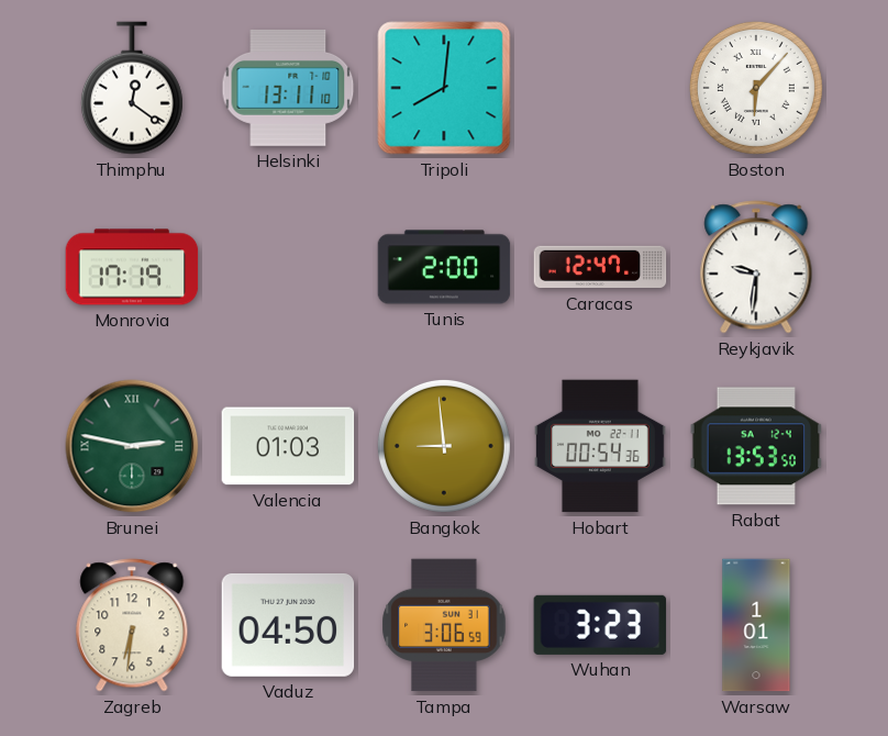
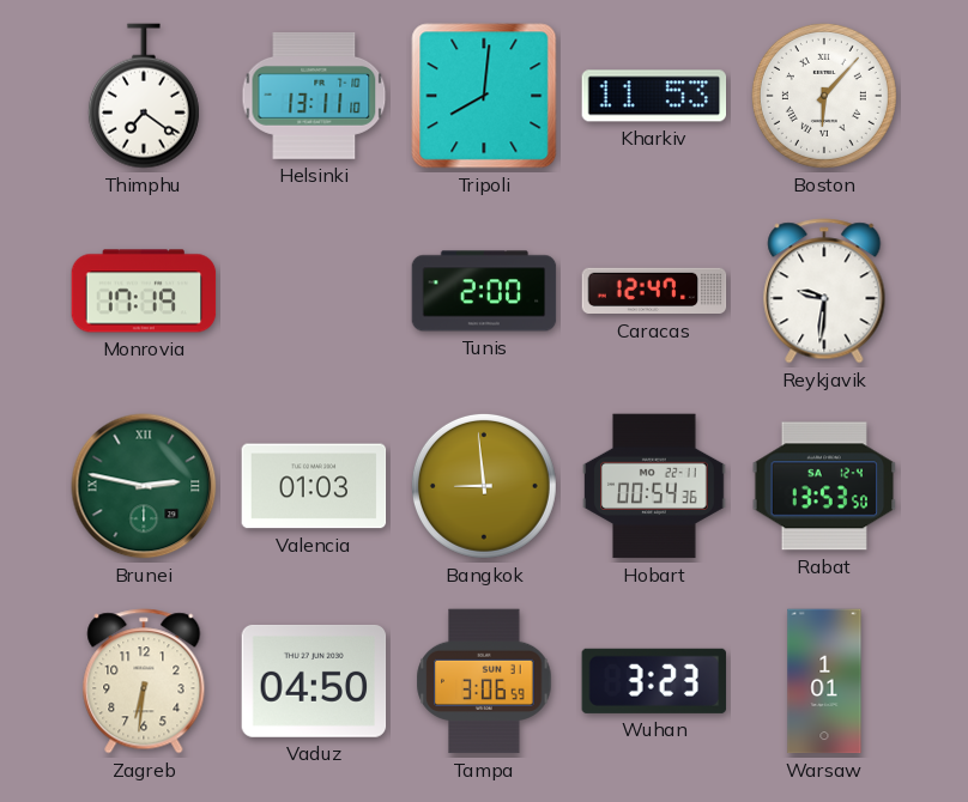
Thimphu: 12:21 -> 7:21
Kharkiv: none -> 11:53
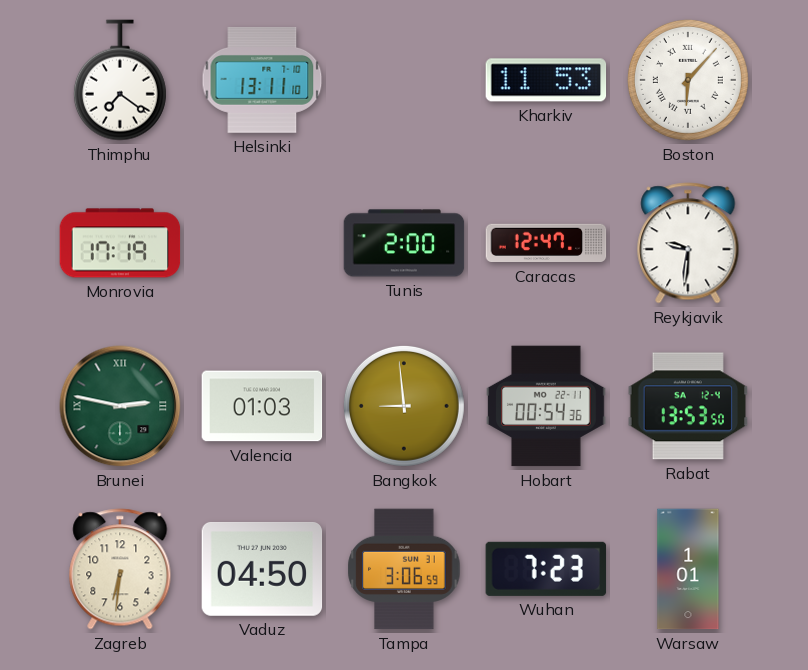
Tripoli: 8:01 -> none
Wuhan: 3:23 -> 7:23
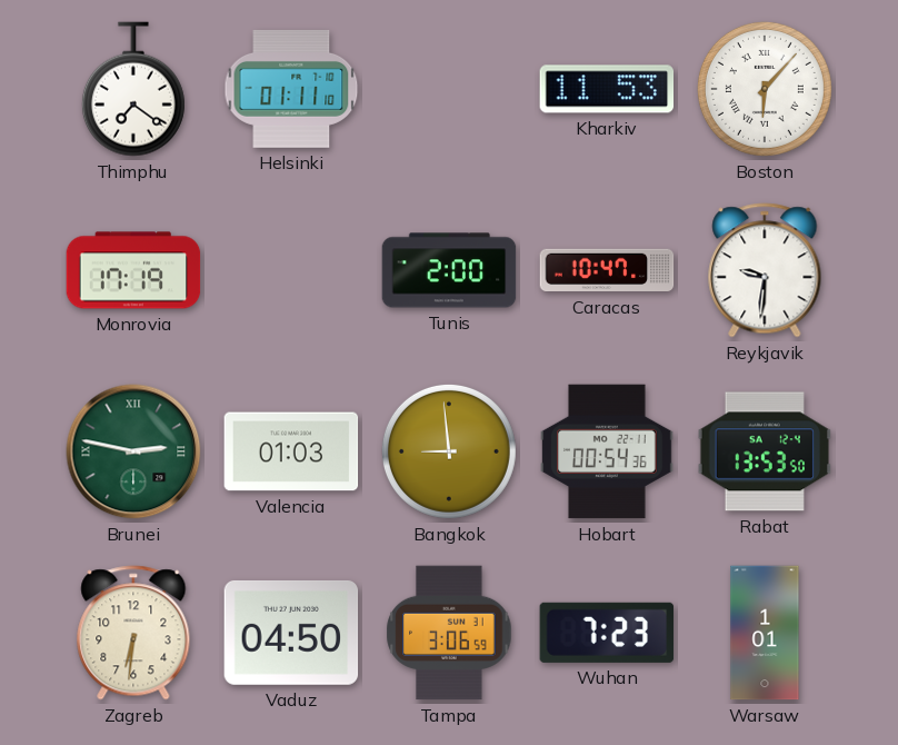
Helsinki: 13:11 -> 01:11
Caracas: 12:47 -> 10:47
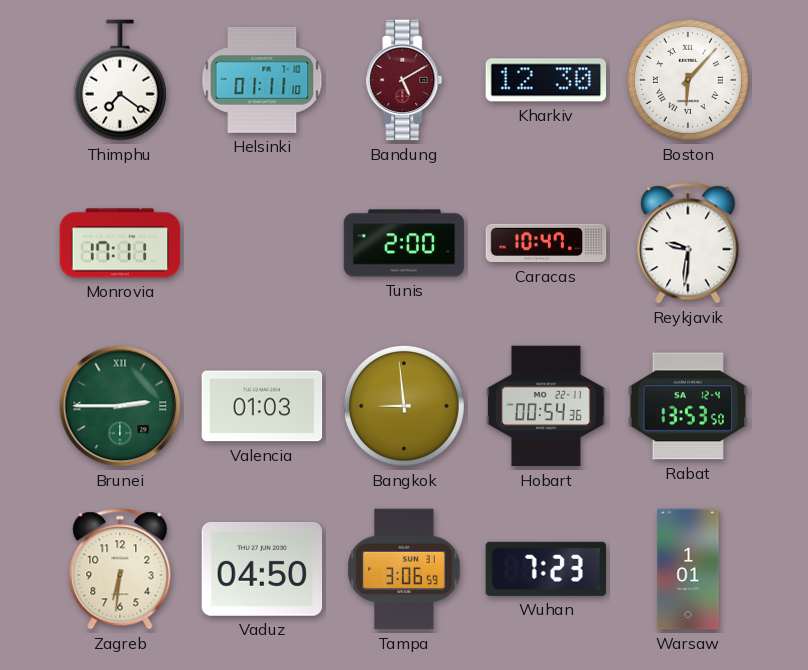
Bandung: none -> 5:10
Kharkiv: 11:53 -> 12:30
Monrovia: 17:19 -> 17:11
Brunei: 2:47 -> 2:45
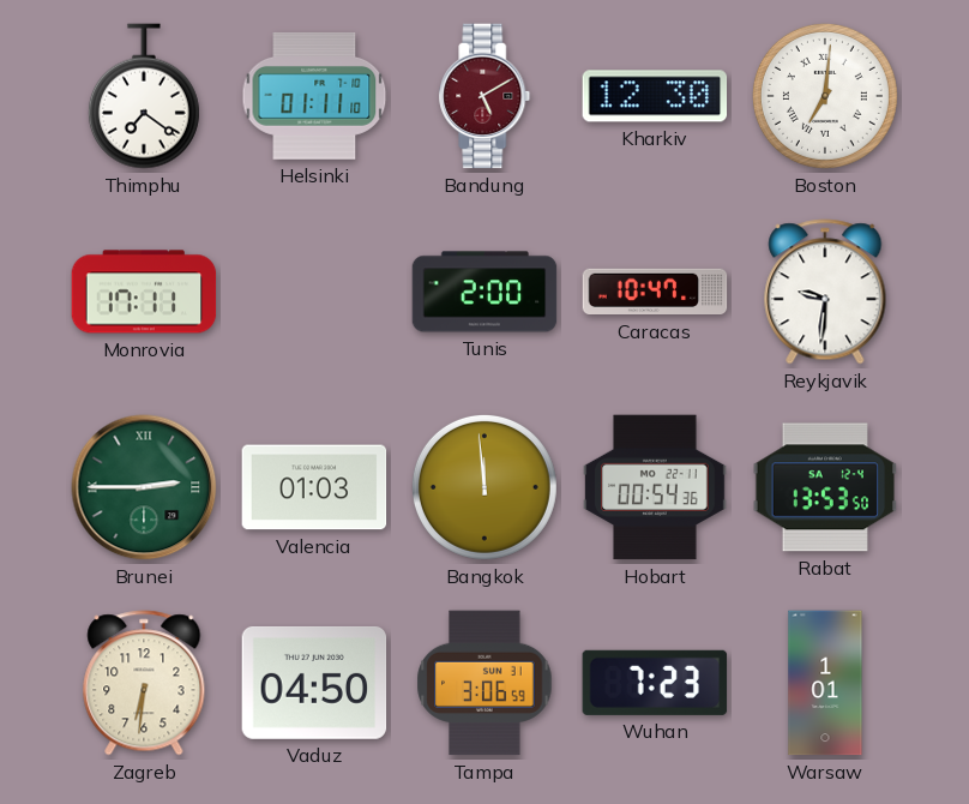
Boston: 6:07 -> 7:01
Bangkok: 8:59 -> 11:59
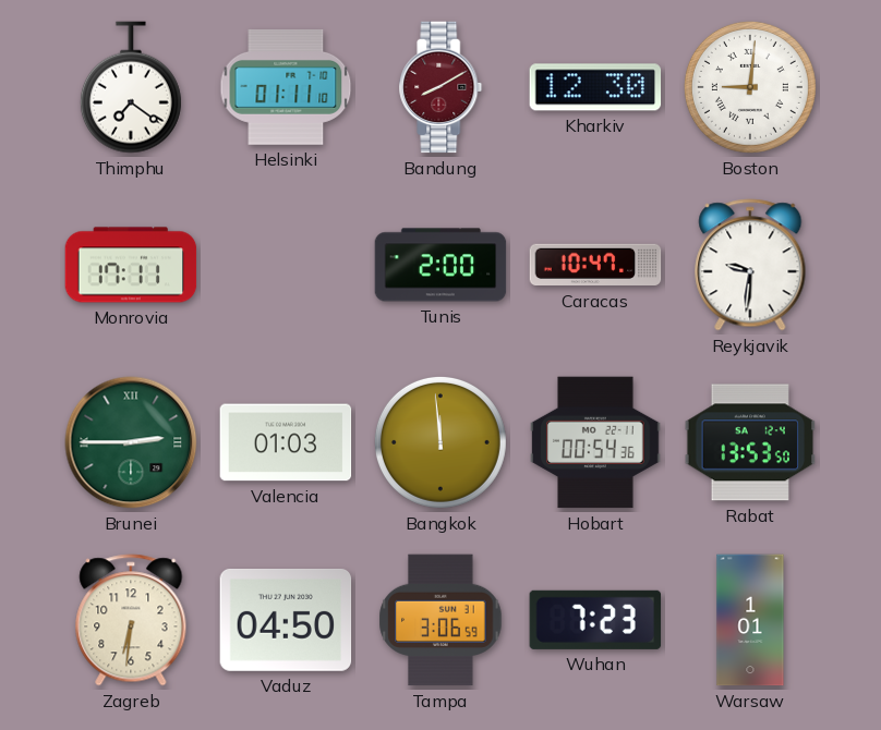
Bandung: 5:10 -> 8:10
Boston: 7:01 -> 9:01
